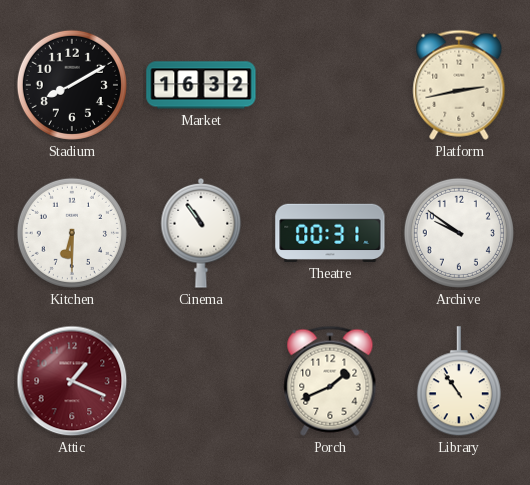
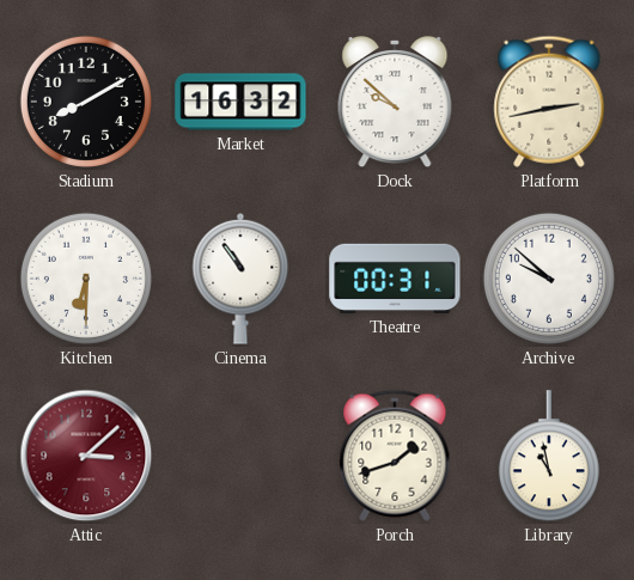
Dock: none -> 9:52
Archive: 9:51 -> 9:52
Attic: 1:19 -> 3:08
Porch: 1:41 -> 1:42
Library: 10:54 -> 10:58
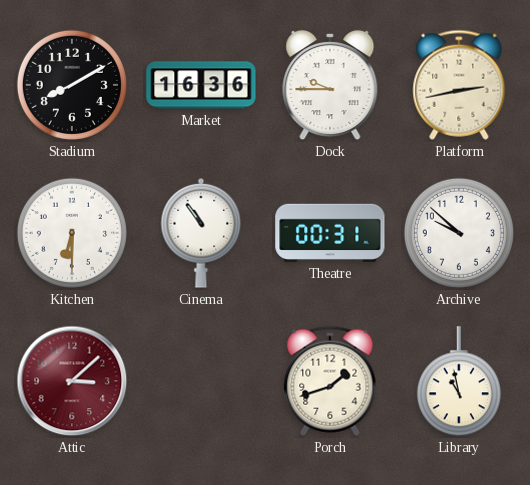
Market: 16:32 -> 16:36
Dock: 9:52 -> 9:45
